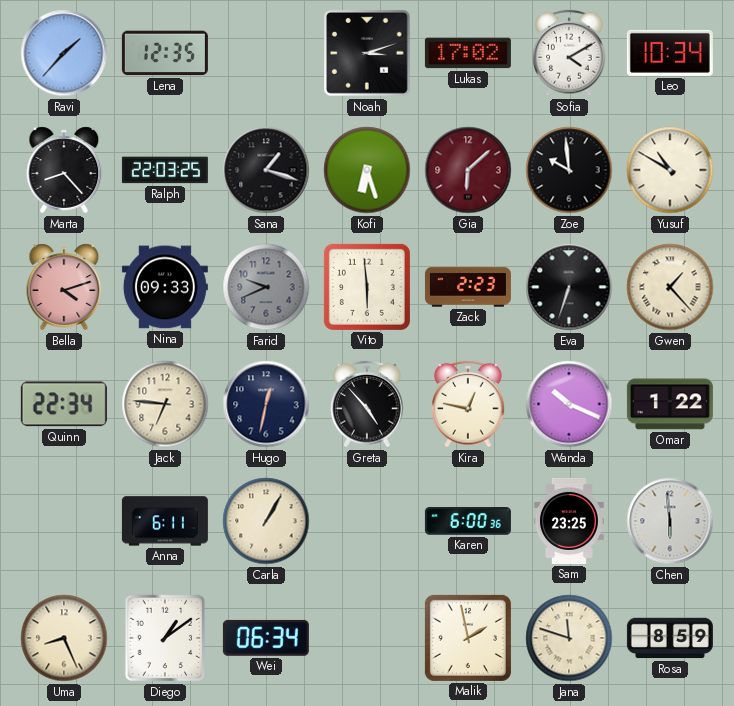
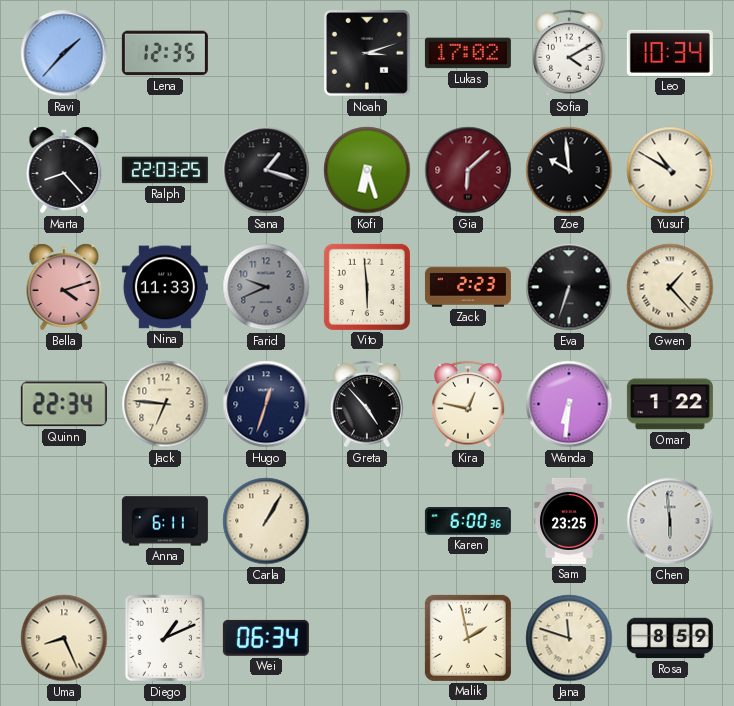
Nina: 09:33 -> 11:33
Hugo: 12:32 -> 12:33
Wanda: 10:19 -> 6:31
Diego: 1:09 -> 1:11
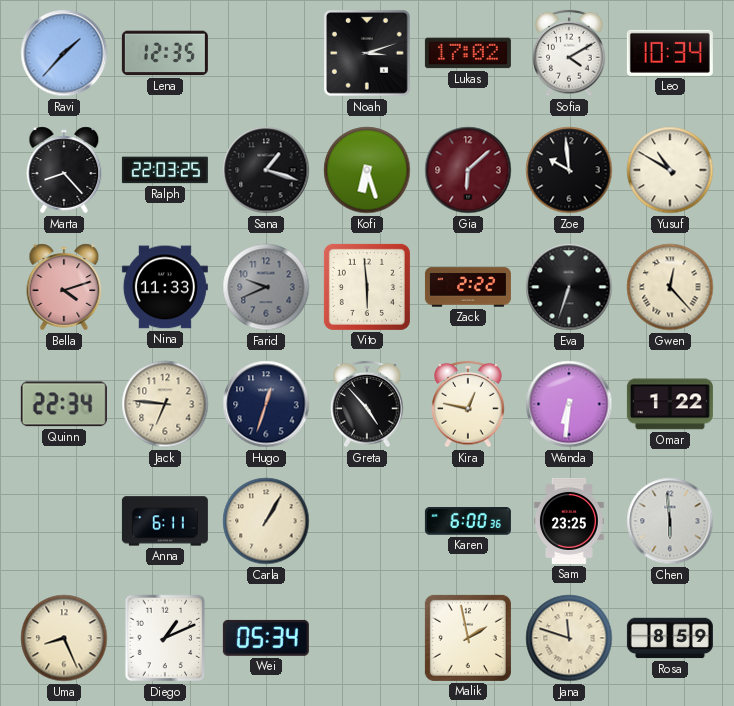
Zack: 2:23 -> 2:22
Gwen: 1:23 -> 12:23
Wei: 06:34 -> 05:34
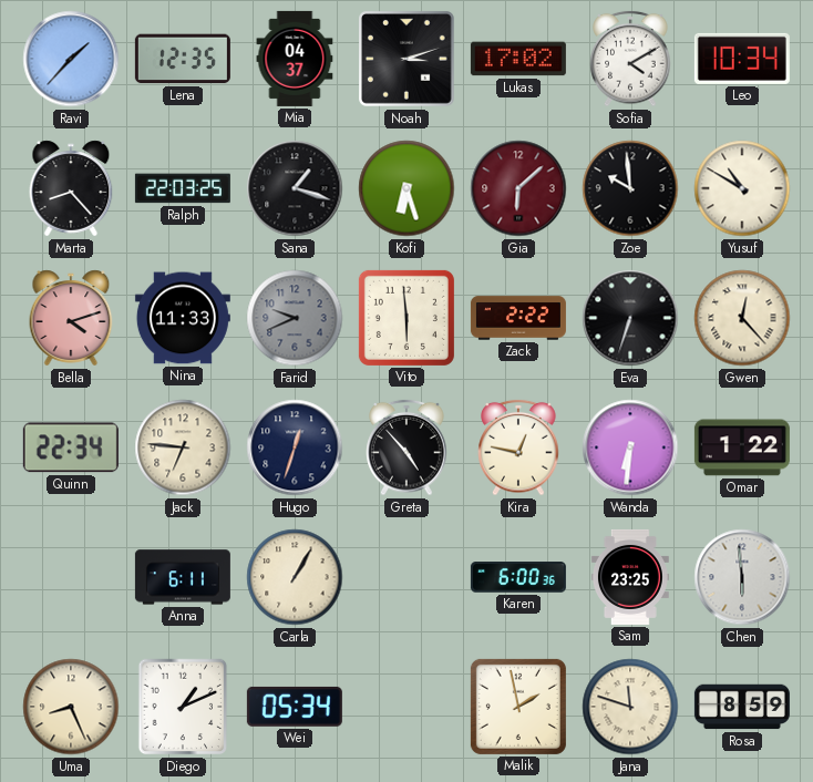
Mia: none -> 04:37
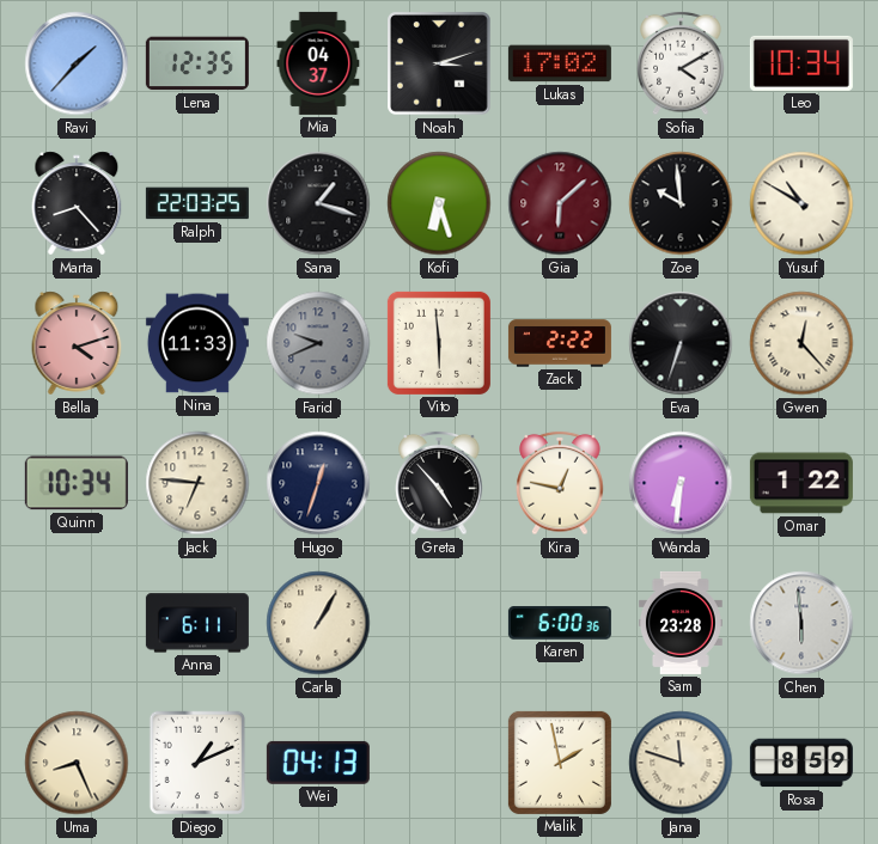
Quinn: 22:34 -> 10:34
Sam: 23:25 -> 23:28
Wei: 05:34 -> 04:13
